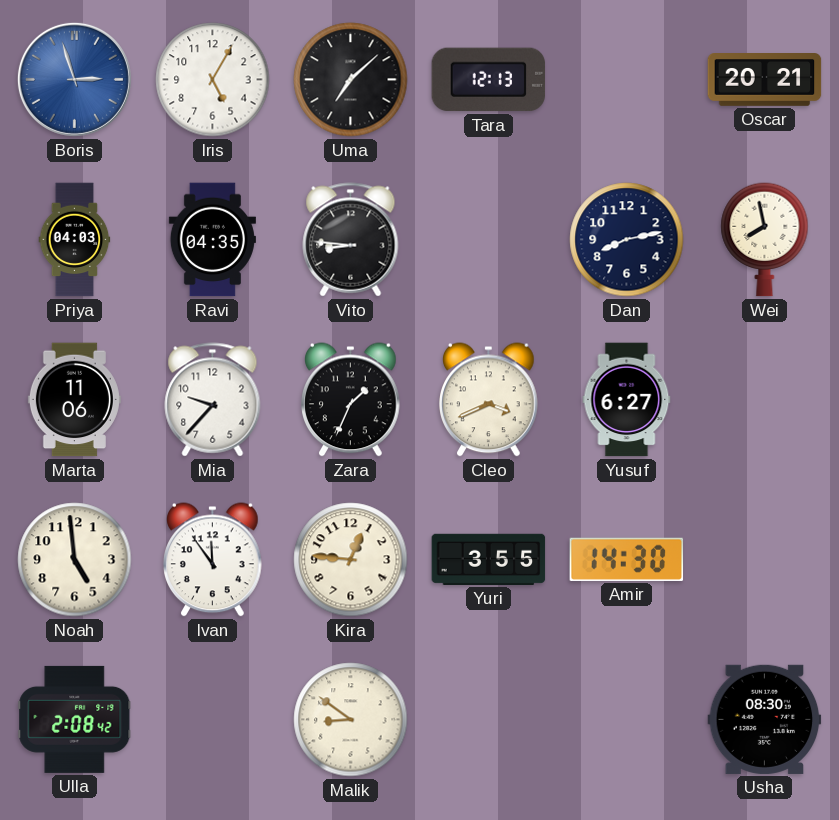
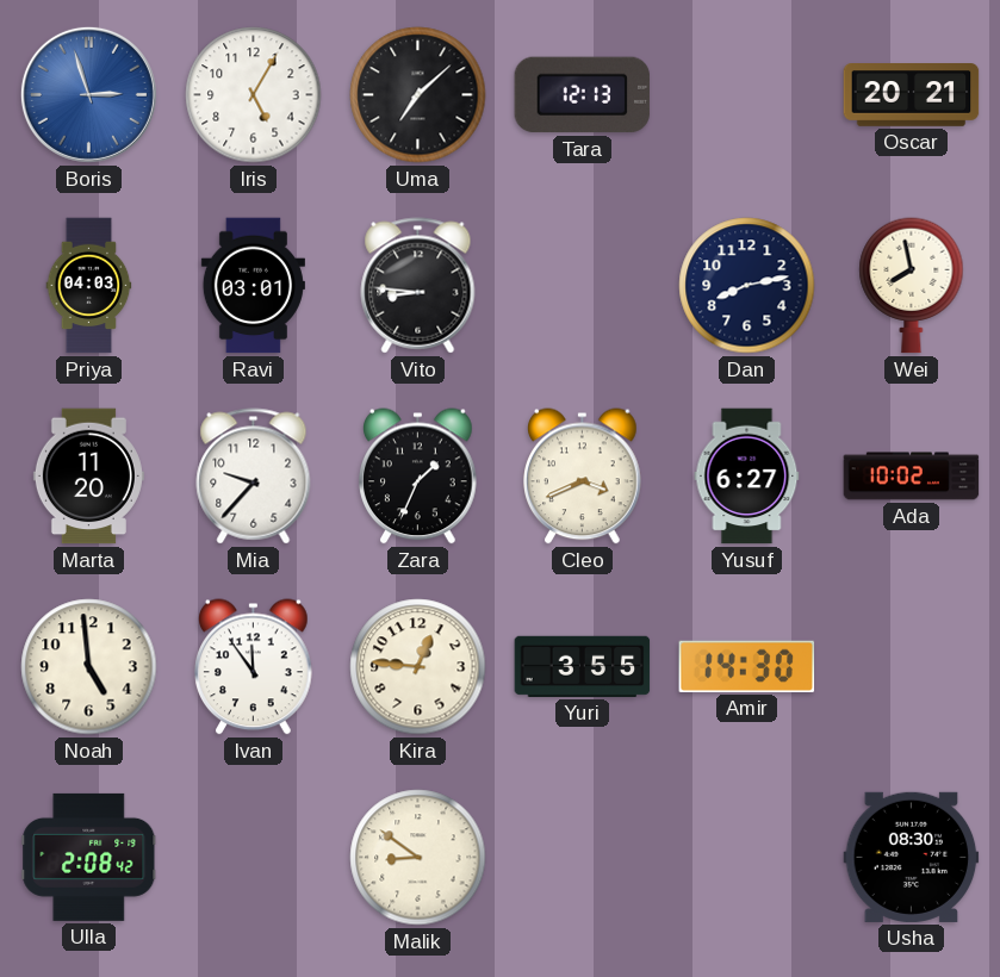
Ravi: 04:35 -> 03:01
Marta: 11:06 -> 11:20
Ada: none -> 10:02
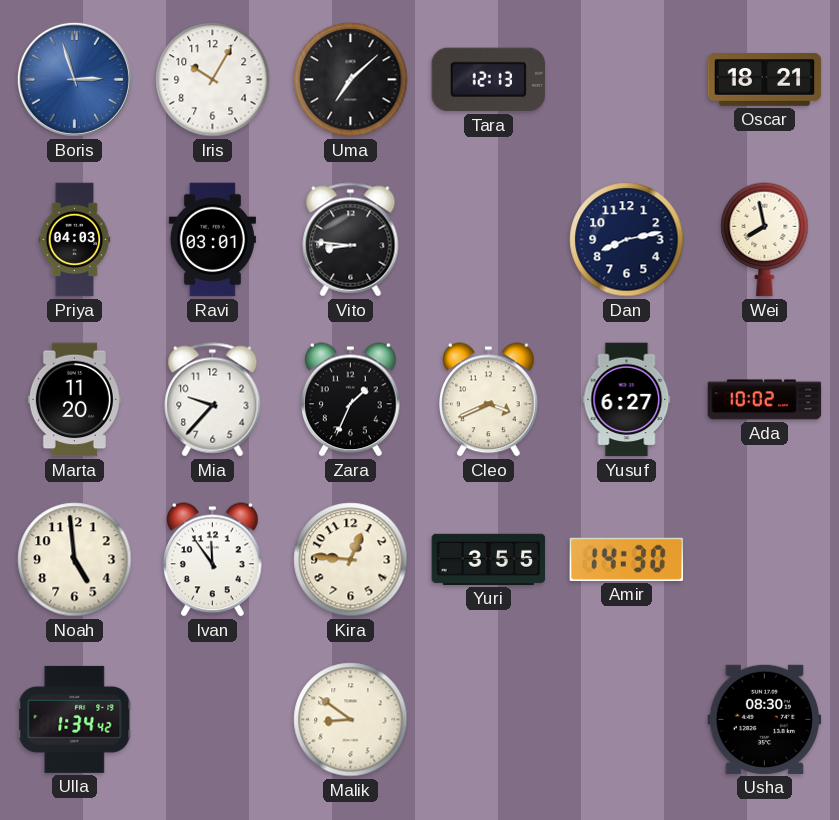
Iris: 5:05 -> 10:05
Oscar: 20:21 -> 18:21
Ulla: 2:08 -> 1:34
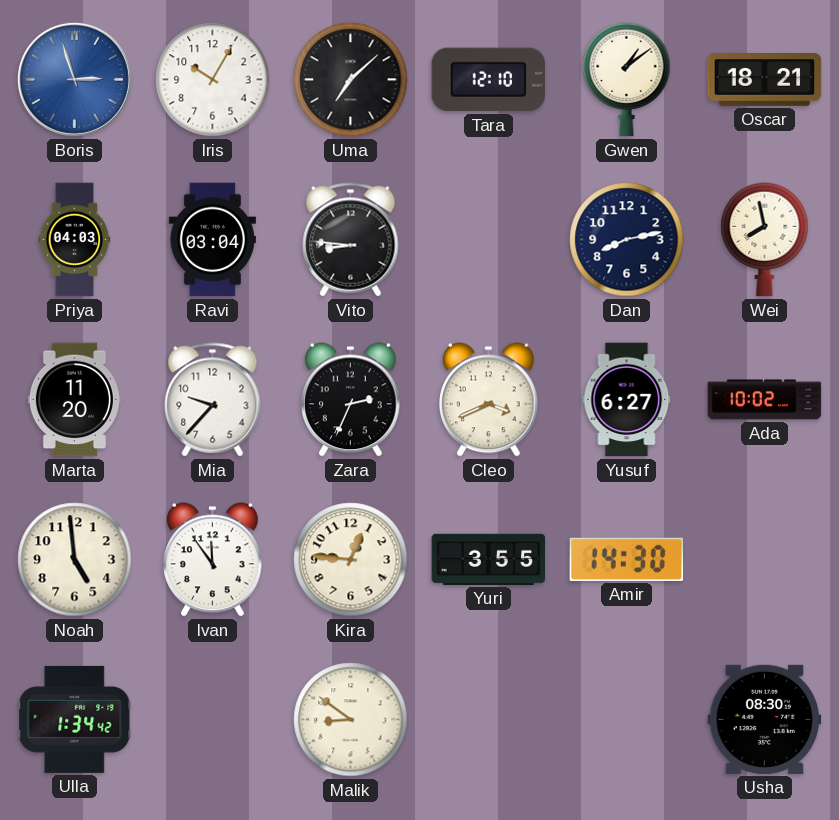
Tara: 12:13 -> 12:10
Gwen: none -> 1:09
Ravi: 03:01 -> 03:04
Zara: 1:34 -> 2:34
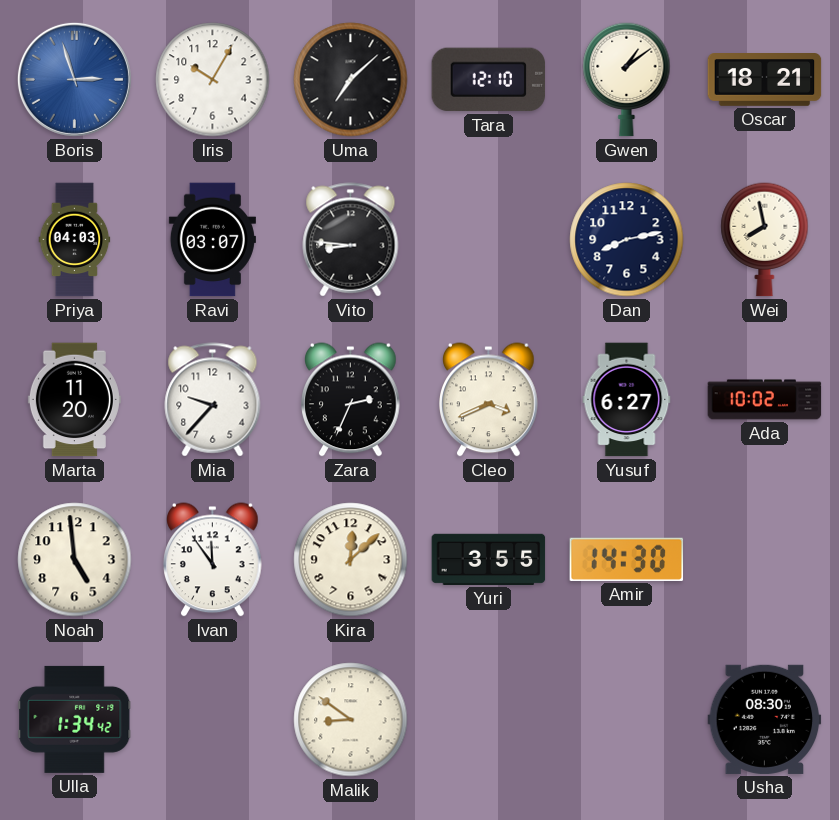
Ravi: 03:04 -> 03:07
Kira: 12:46 -> 12:08
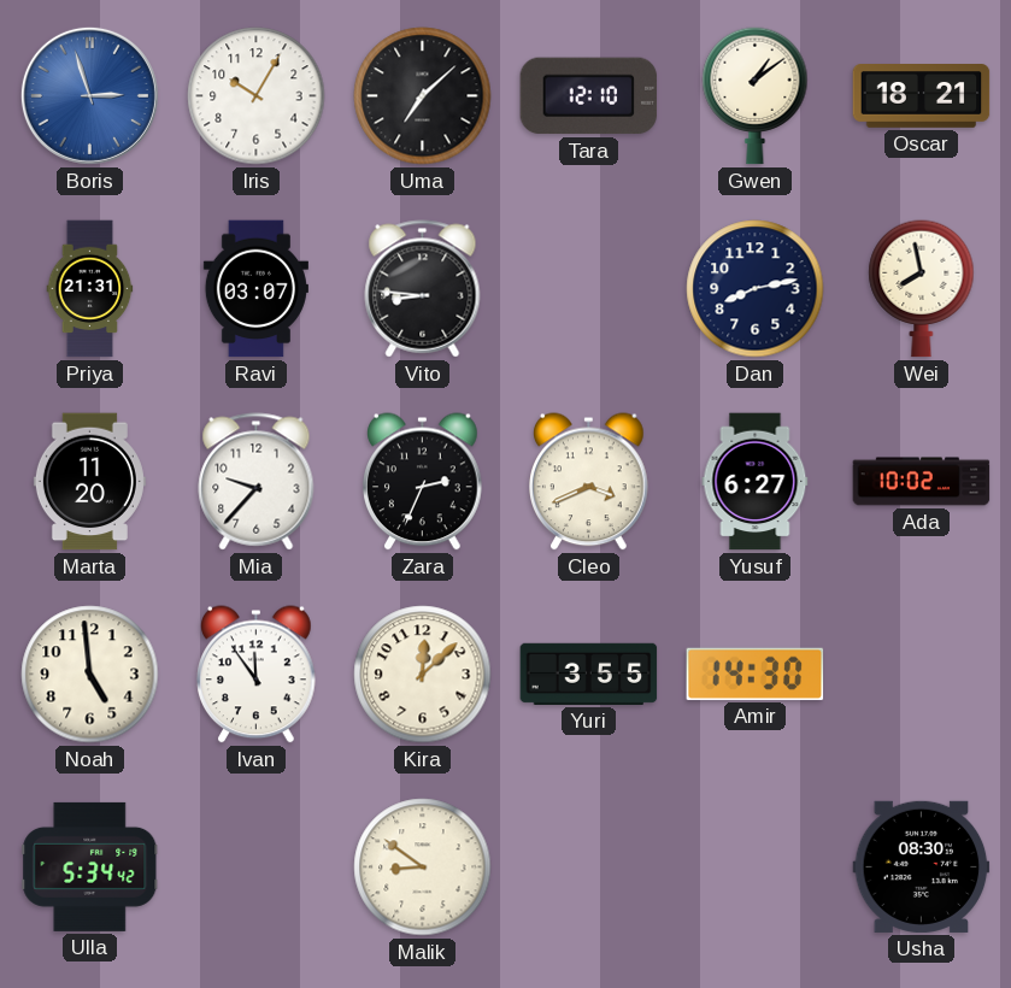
Priya: 04:03 -> 21:31
Ulla: 1:34 -> 5:34
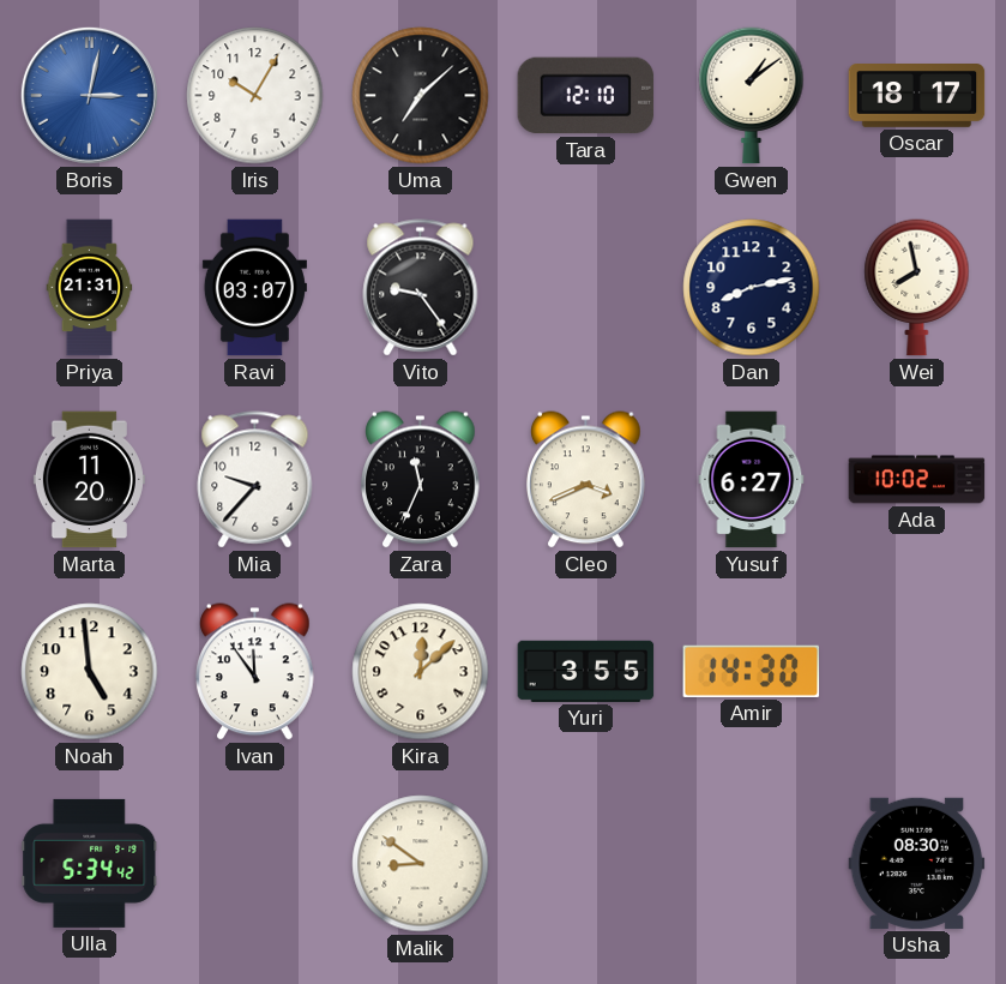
Boris: 2:57 -> 3:02
Oscar: 18:21 -> 18:17
Vito: 8:46 -> 9:24
Zara: 2:34 -> 11:34
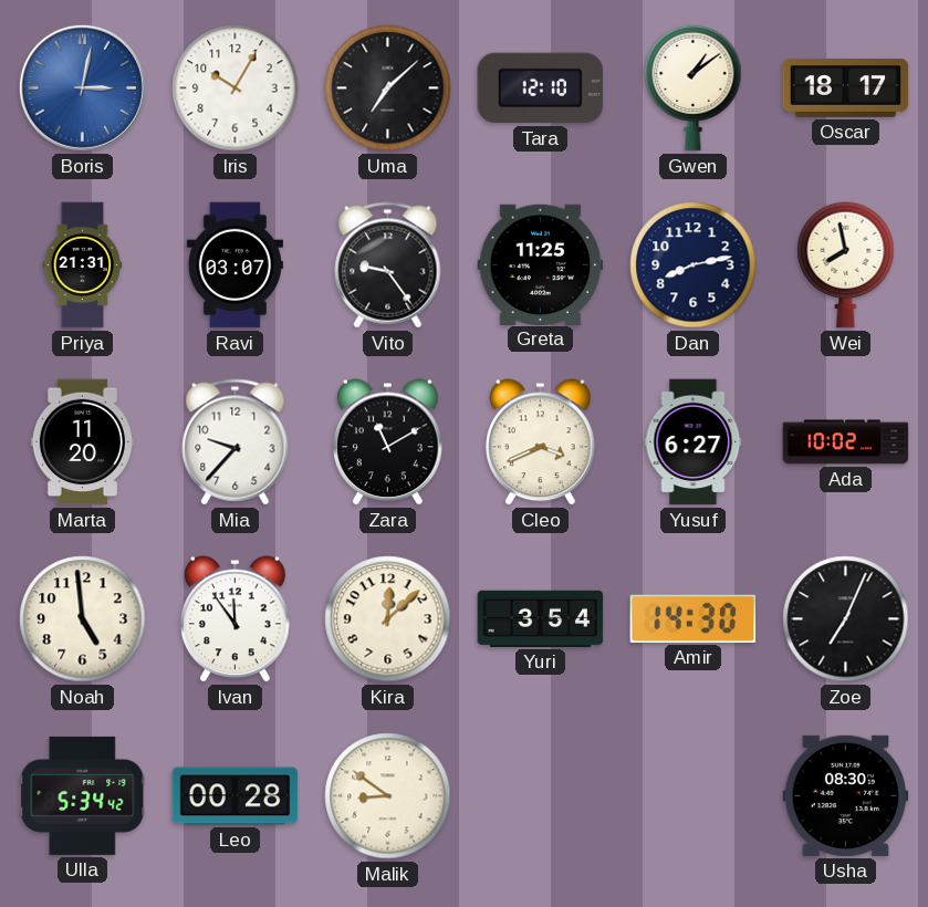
Greta: none -> 11:25
Zara: 11:34 -> 11:10
Yuri: 3:55 -> 3:54
Zoe: none -> 7:04
Leo: none -> 00:28
